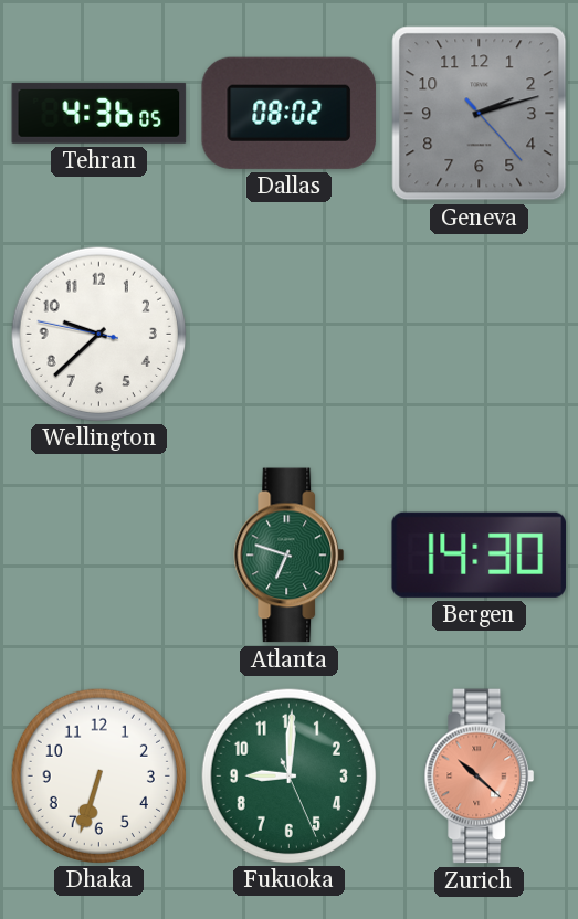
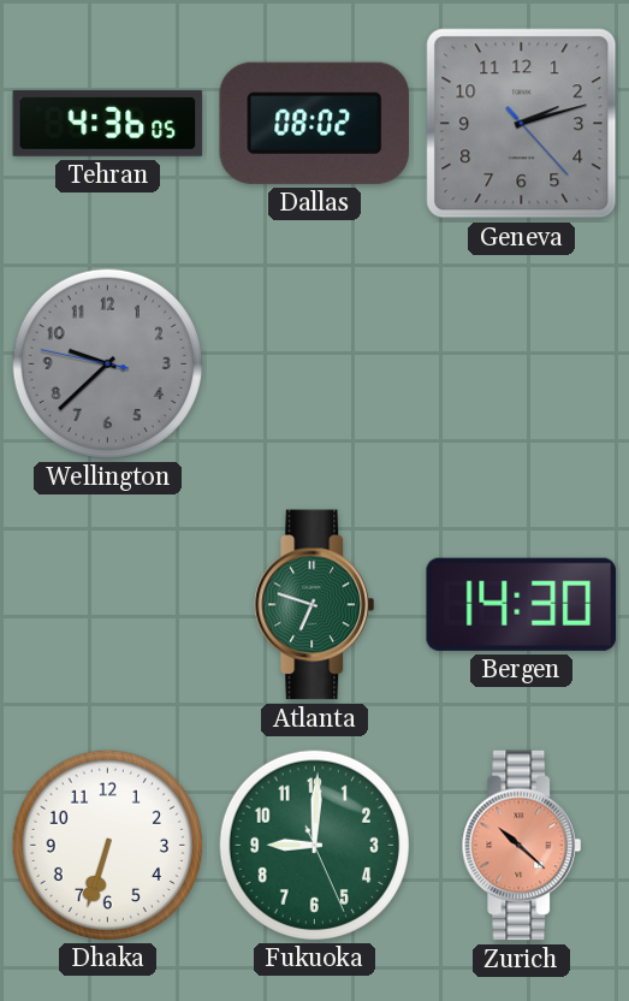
Wellington dial: white -> grey
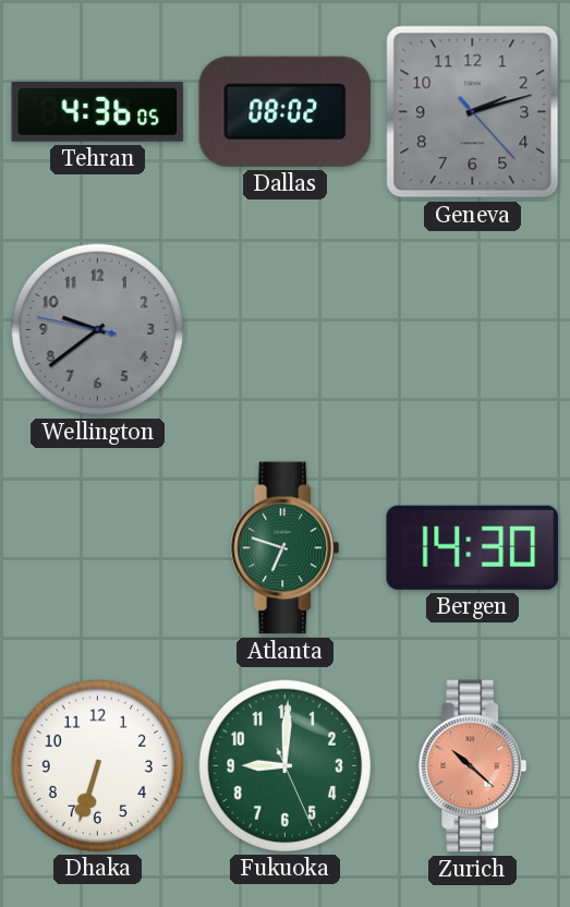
Wellington: 9:37 -> 9:38
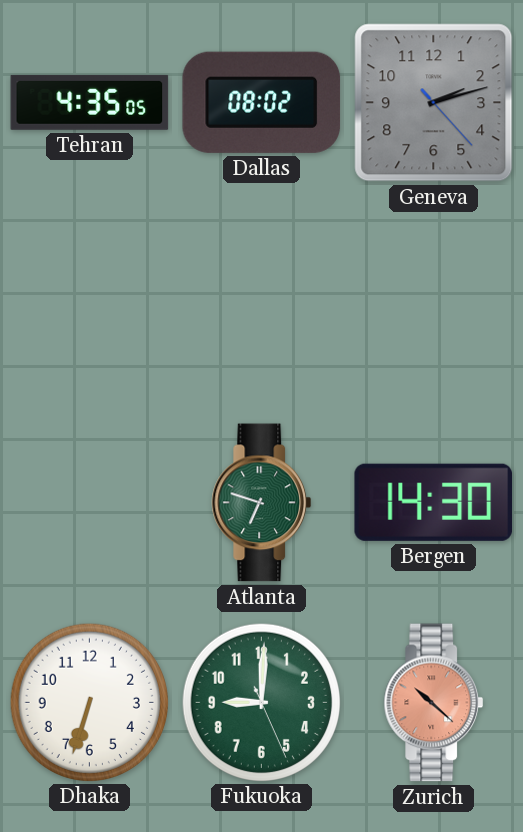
Tehran: 4:36 -> 4:35
Wellington: 9:38 -> none
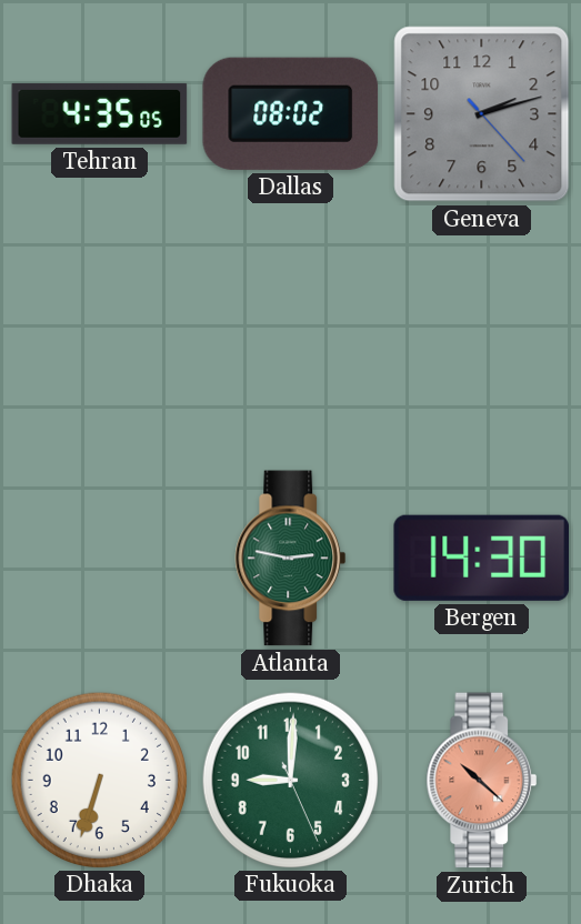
Atlanta: 6:48 -> 2:47
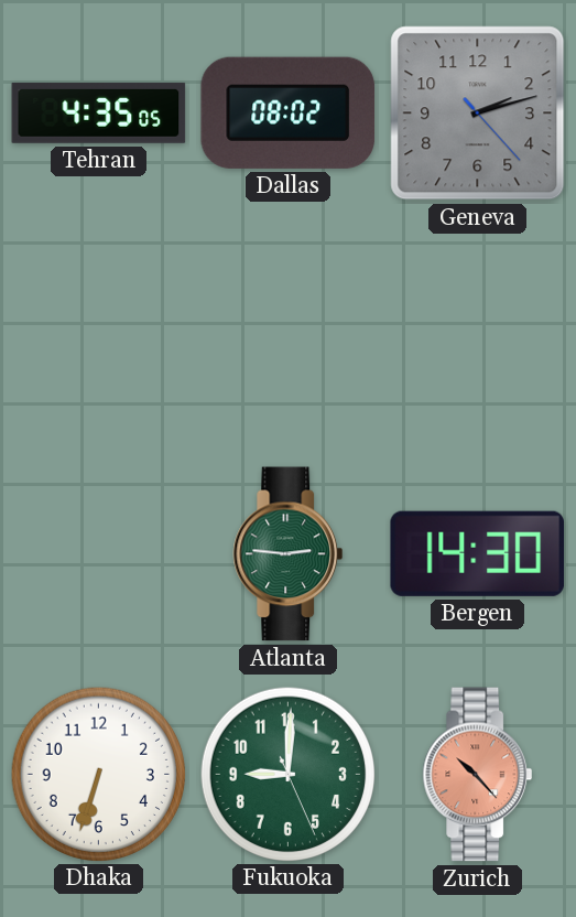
Atlanta: 2:47 -> 2:46
Zurich: 10:22 -> 10:23
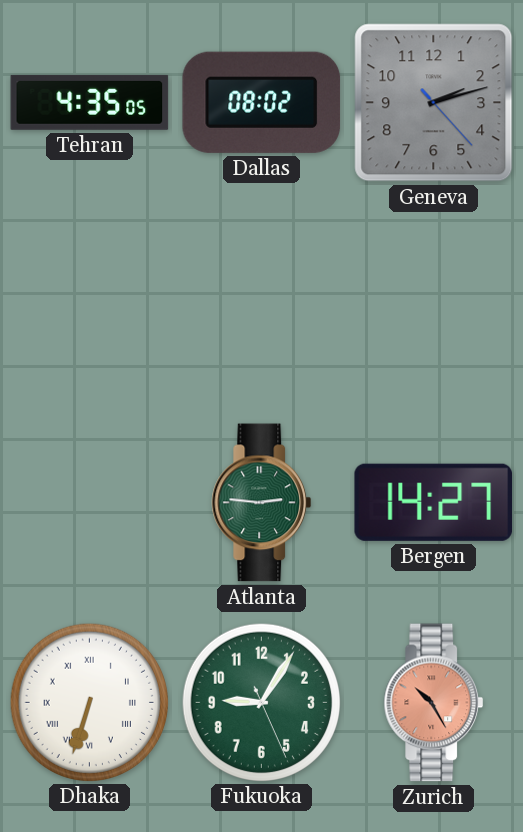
Bergen: 14:30 -> 14:27
Dhaka numerals: Arabic -> Roman
Fukuoka: 9:00 -> 9:05
Zurich: 10:23 -> 10:25
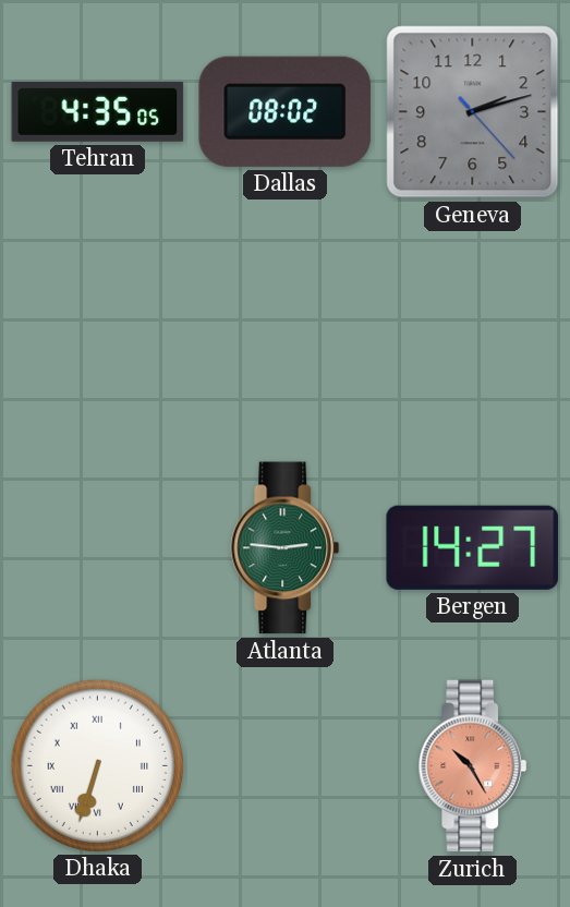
Fukuoka: 9:05 -> none
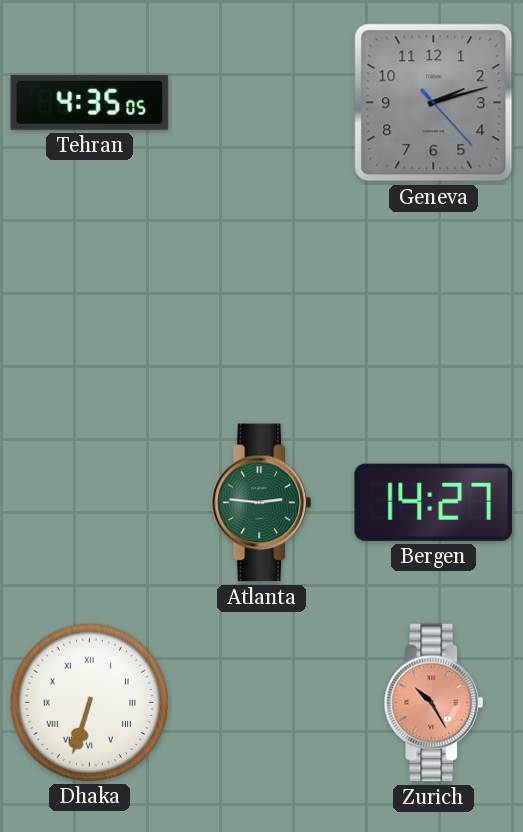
Dallas: 08:02 -> none
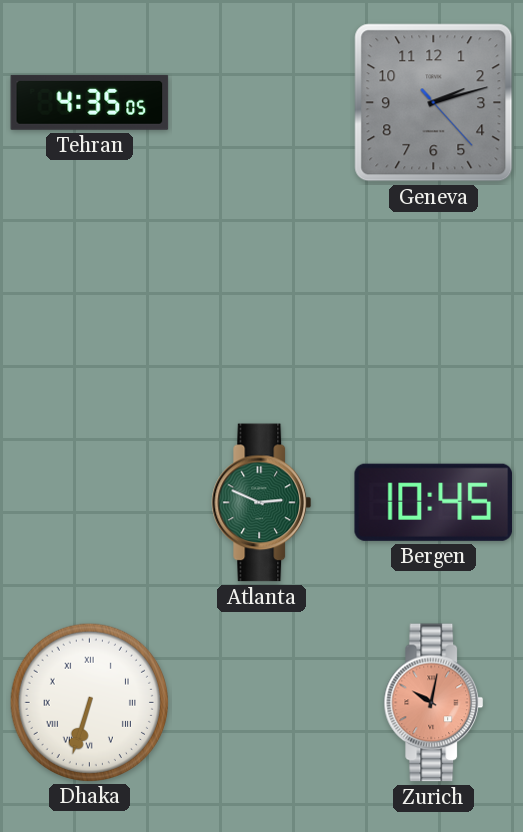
Atlanta: 2:46 -> 2:49
Bergen: 14:27 -> 10:45
Zurich: 10:25 -> 10:02
